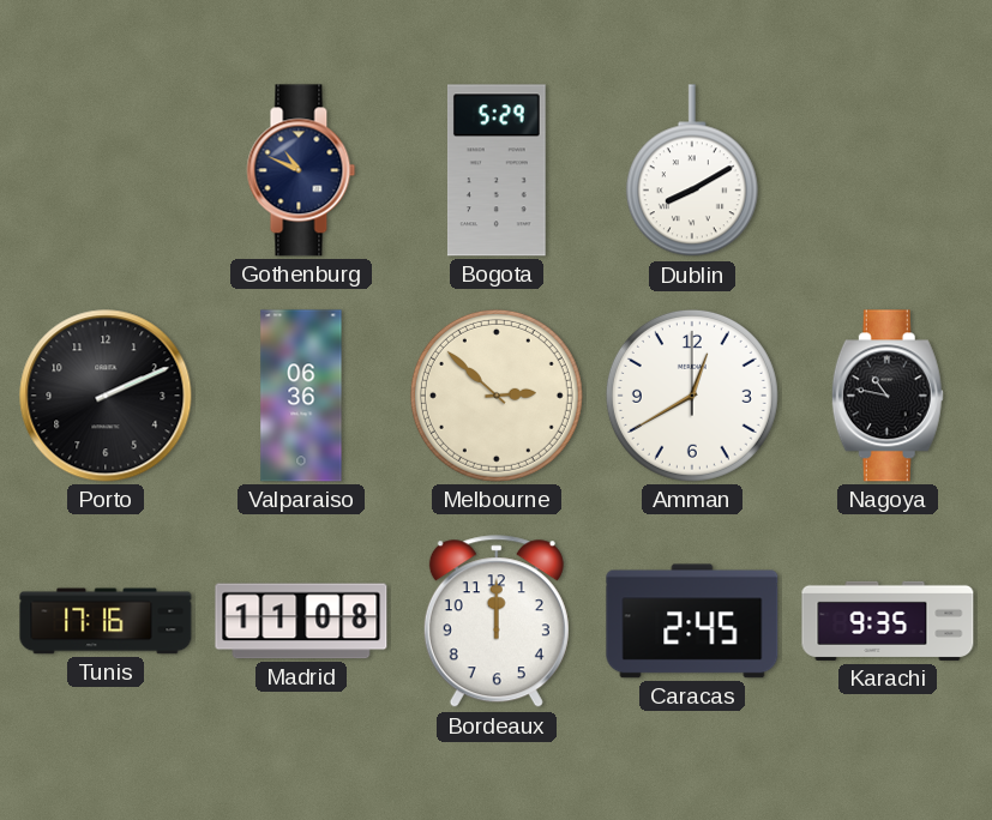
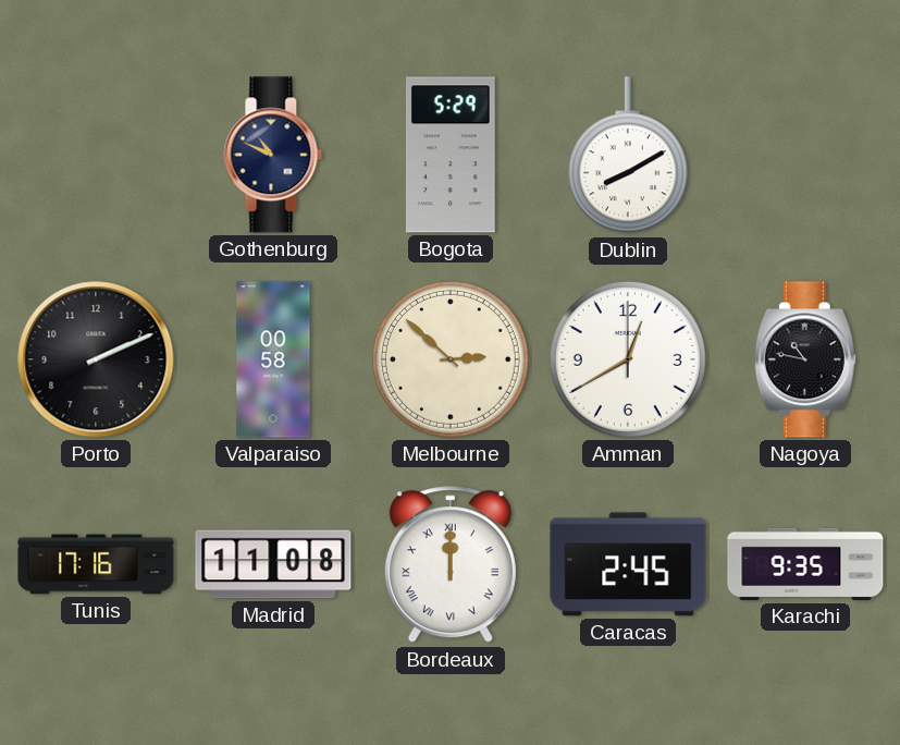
Valparaiso: 06:36 -> 00:58
Bordeaux numerals: Arabic -> Roman
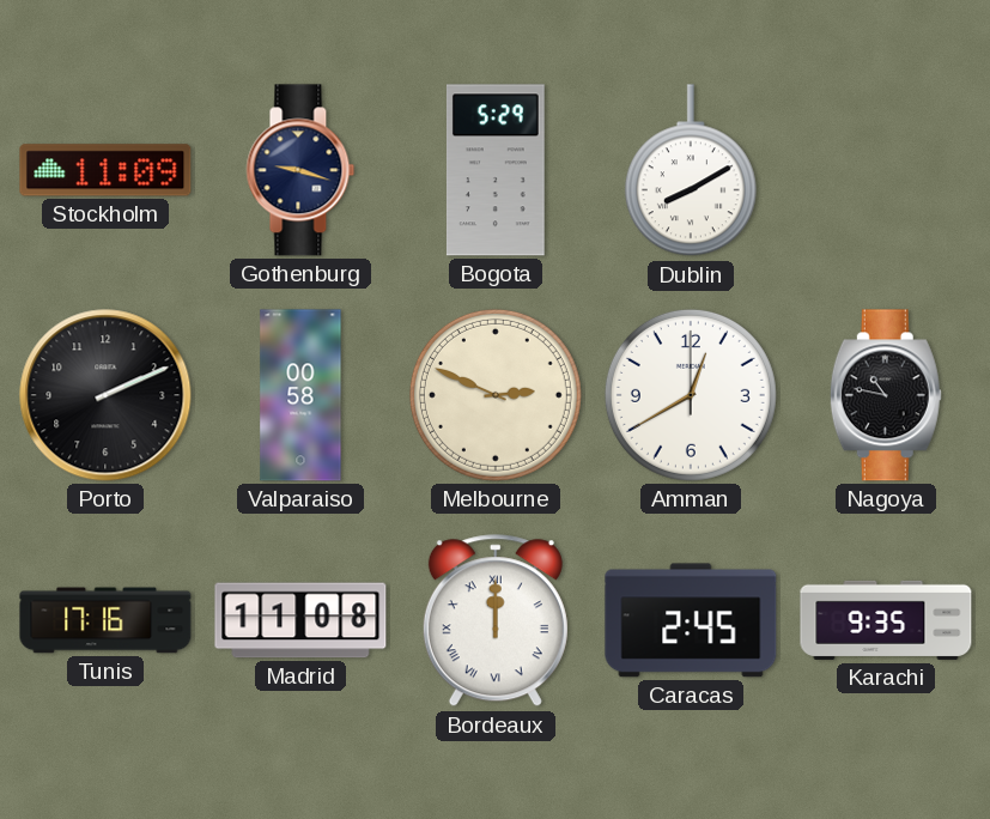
Stockholm: none -> 11:09
Gothenburg: 10:49 -> 9:18
Melbourne: 2:52 -> 2:49
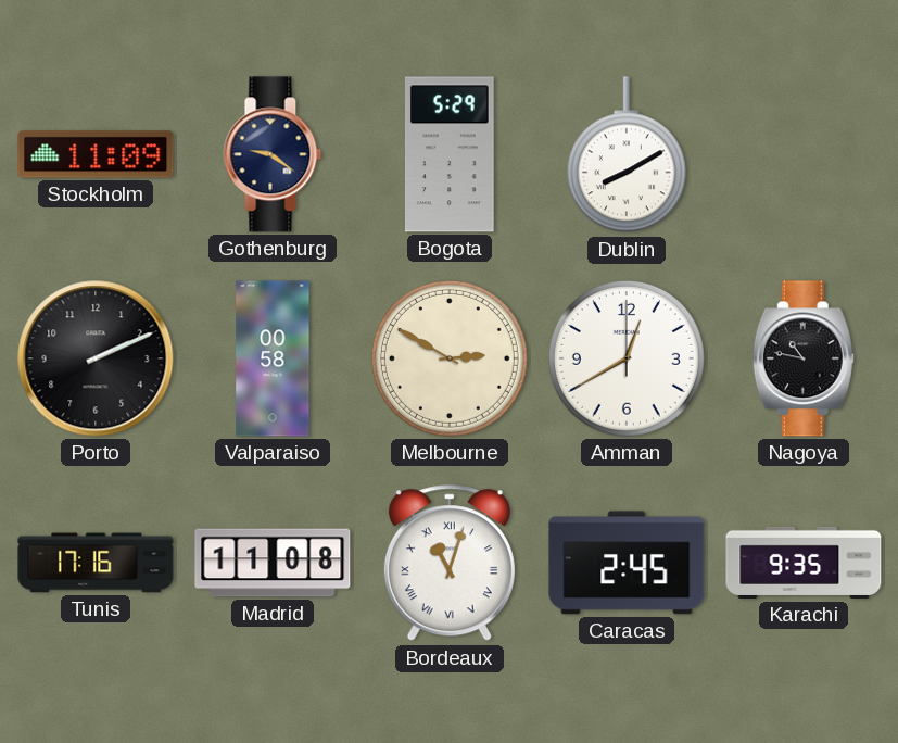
Gothenburg: 9:18 -> 9:21
Melbourne: 2:49 -> 2:50
Bordeaux: 12:00 -> 11:03
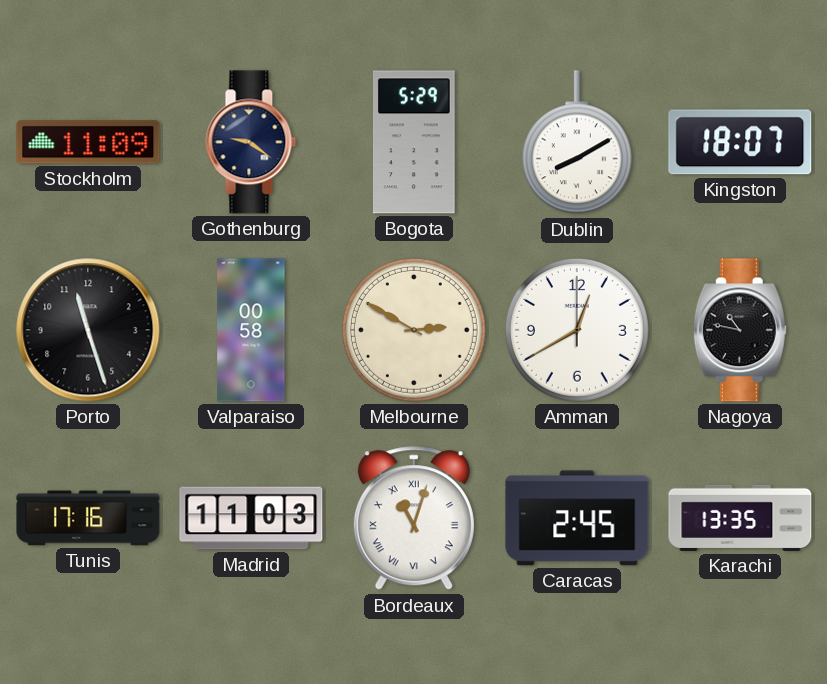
Kingston: none -> 18:07
Porto: 2:11 -> 11:27
Madrid: 11:08 -> 11:03
Karachi: 9:35 -> 13:35
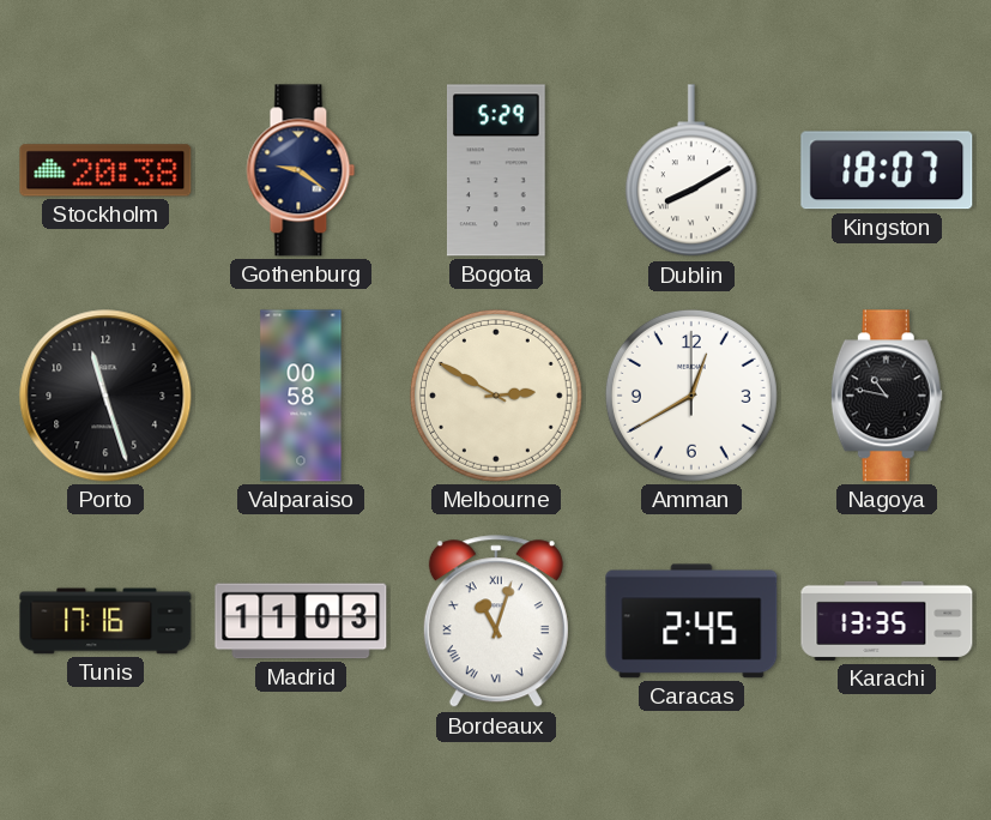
Stockholm: 11:09 -> 20:38
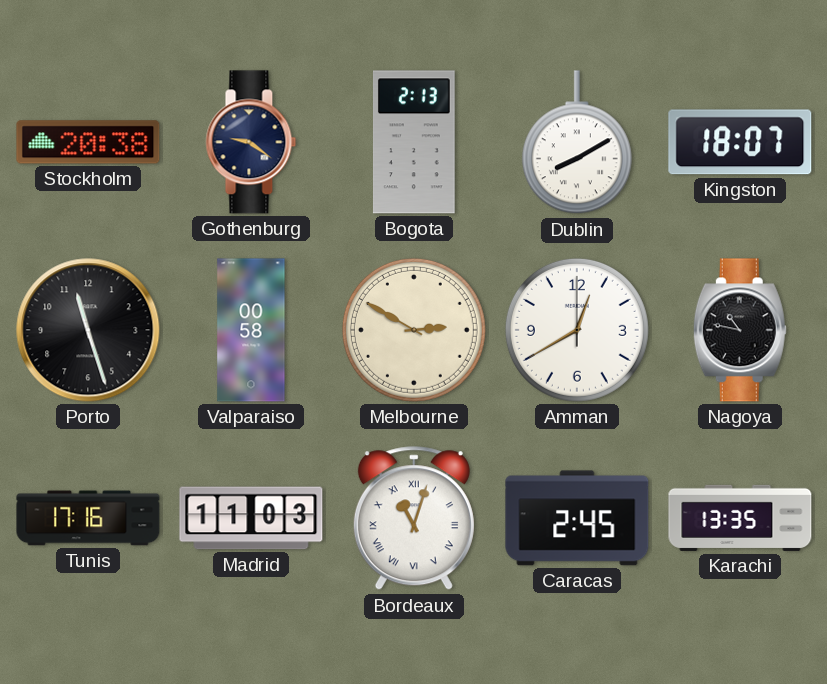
Bogota: 5:29 -> 2:13
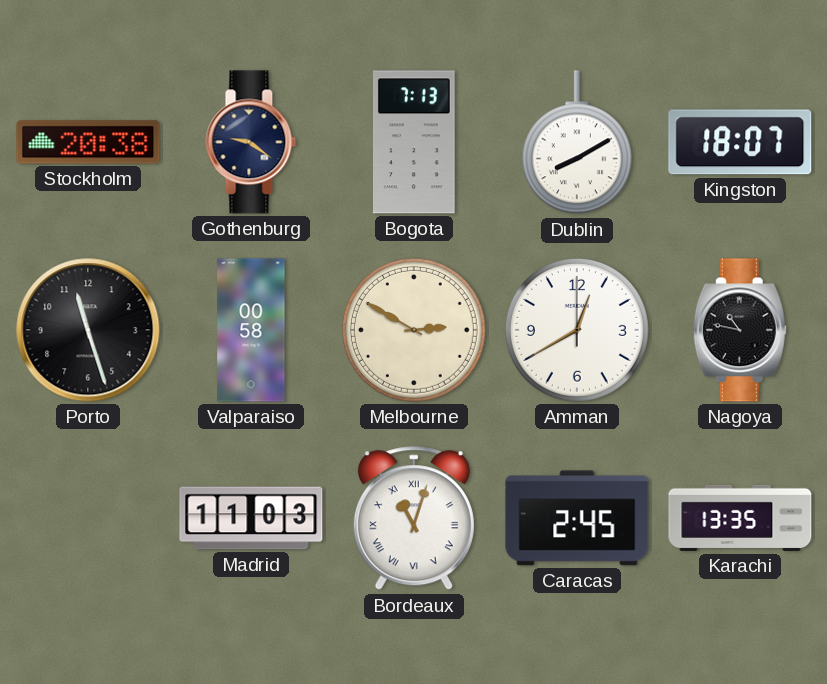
Bogota: 2:13 -> 7:13
Tunis: 17:16 -> none
